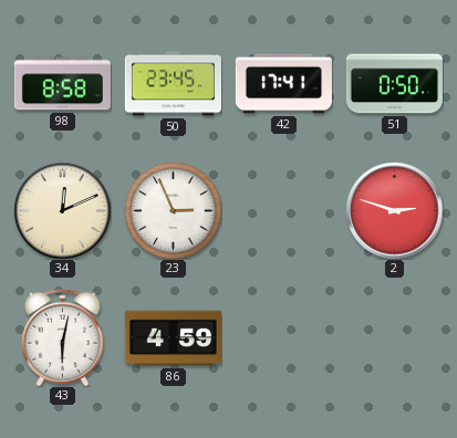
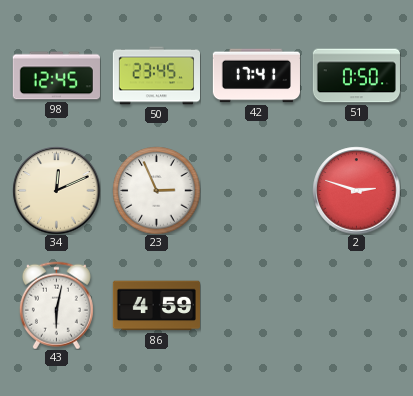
98: 8:58 -> 12:45
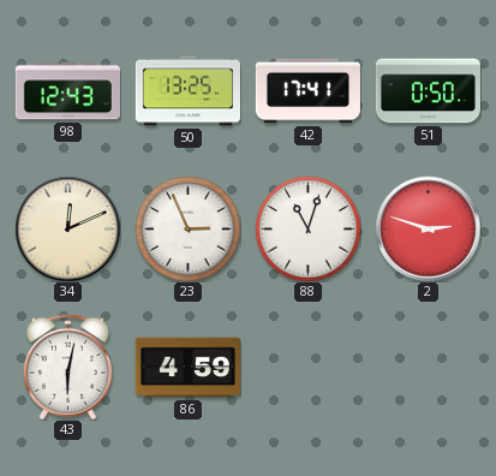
98: 12:45 -> 12:43
50: 23:45 -> 13:25
88: none -> 11:03
